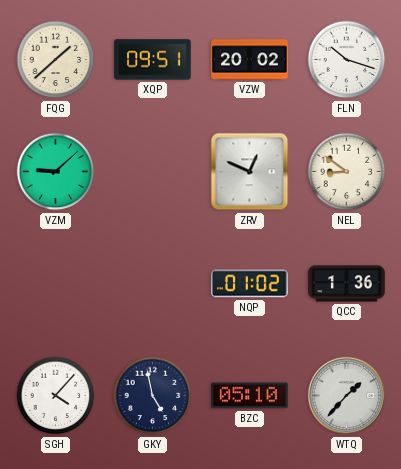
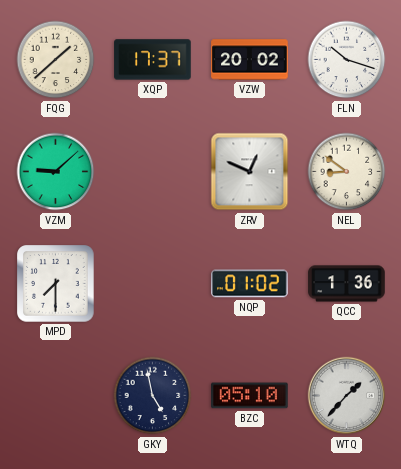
XQP: 09:51 -> 17:37
MPD: none -> 7:30
SGH: 4:07 -> none
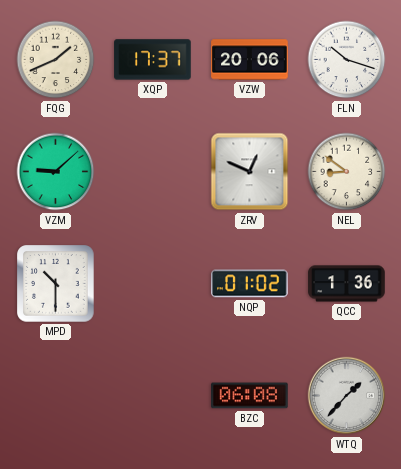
FQG: 1:38 -> 1:41
VZW: 20:02 -> 20:06
MPD: 7:30 -> 10:30
GKY: 4:58 -> none
BZC: 05:10 -> 06:08
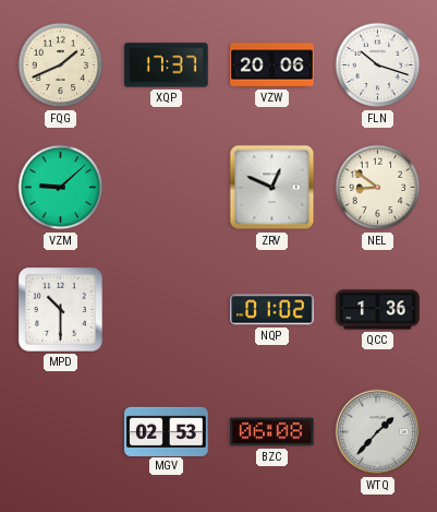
MGV: none -> 02:53
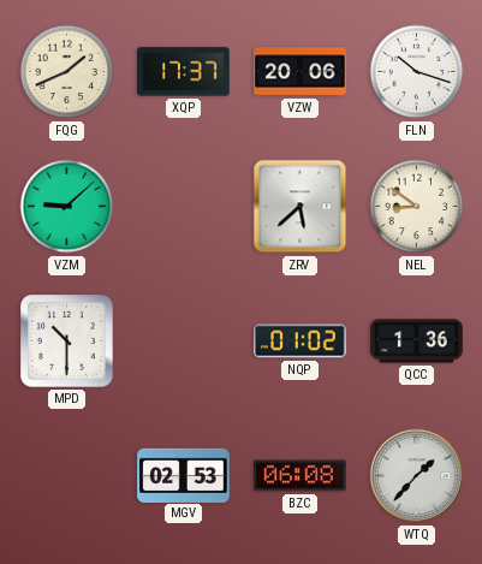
ZRV: 12:49 -> 5:38
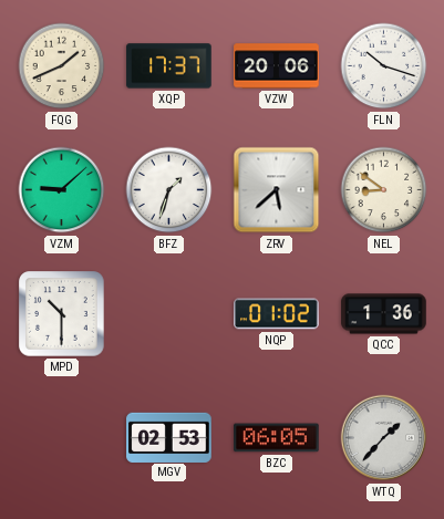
BFZ: none -> 1:33
BZC: 06:08 -> 06:05
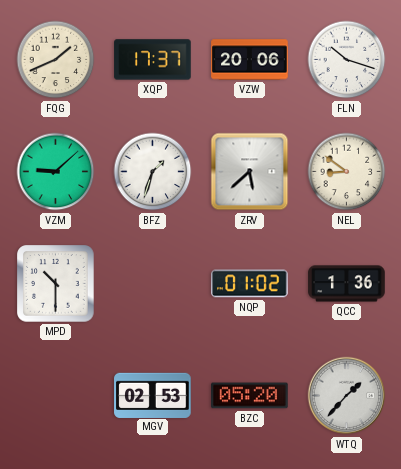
BZC: 06:05 -> 05:20
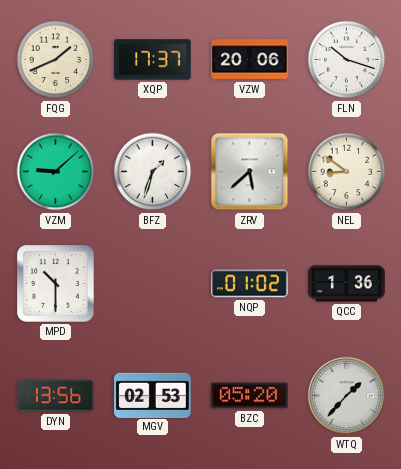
DYN: none -> 13:56
